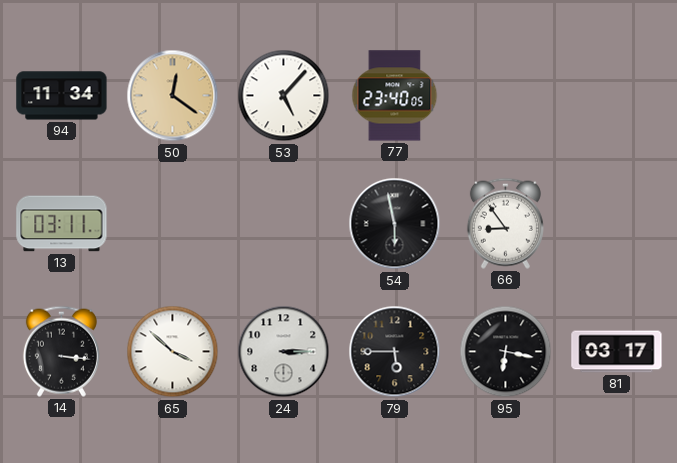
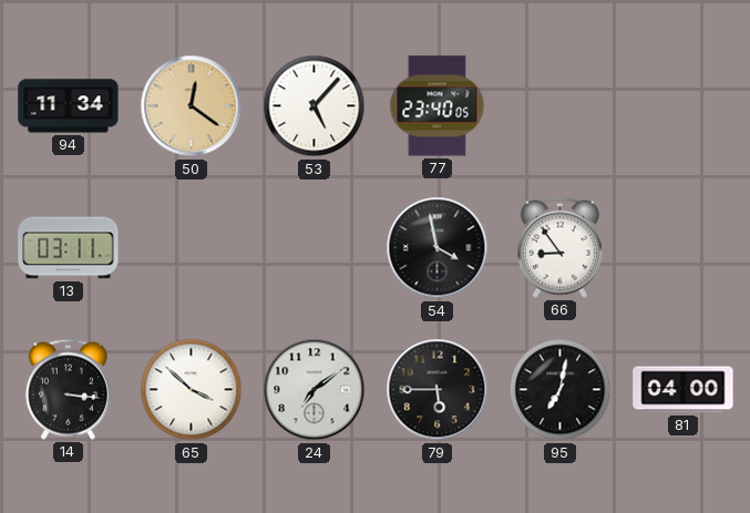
54: 5:58 -> 3:58
24: 3:15 -> 7:09
95: 6:17 -> 7:02
81: 03:17 -> 04:00
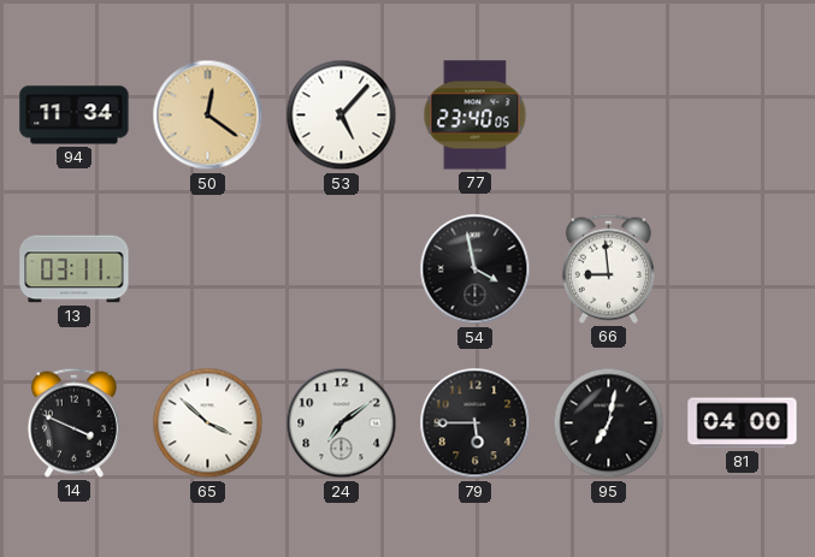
66: 8:54 -> 8:59
14: 3:16 -> 3:49
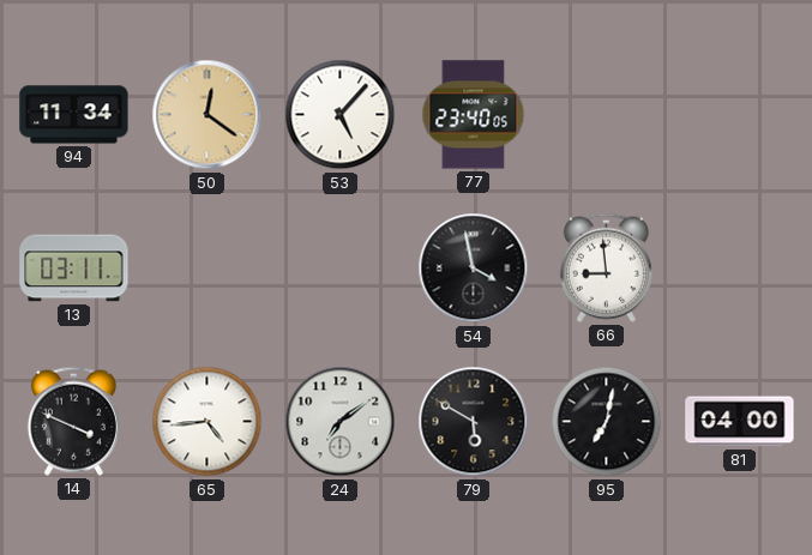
65: 3:52 -> 4:44
79: 5:45 -> 5:50
